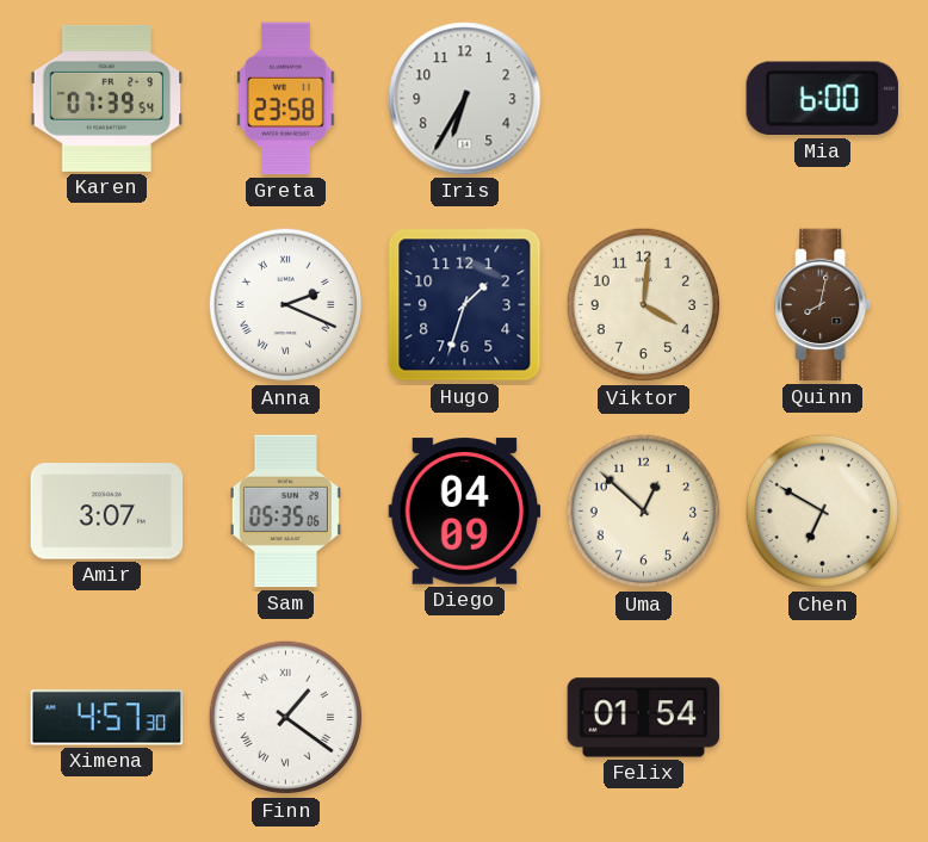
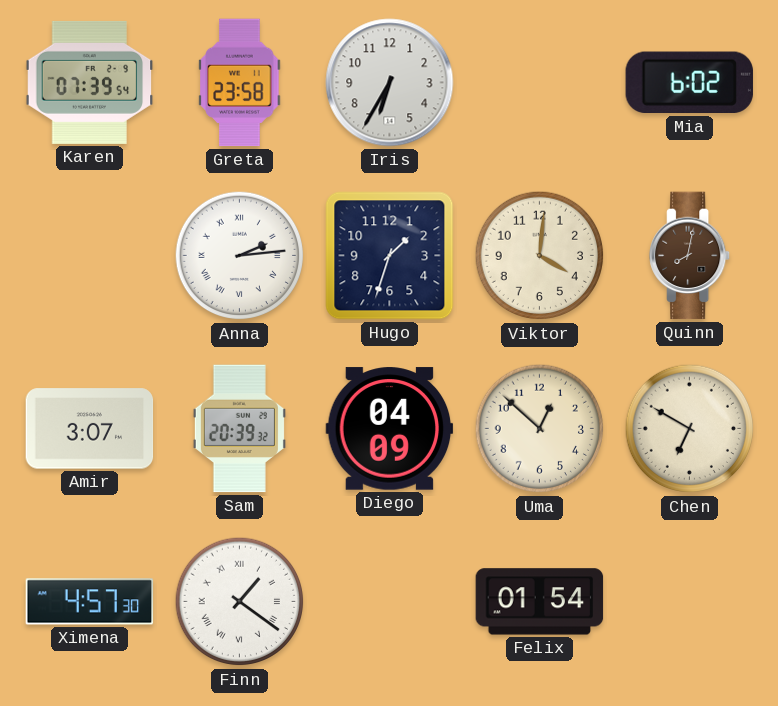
Mia: 6:00 -> 6:02
Anna: 2:19 -> 2:14
Sam: 05:35 -> 20:39
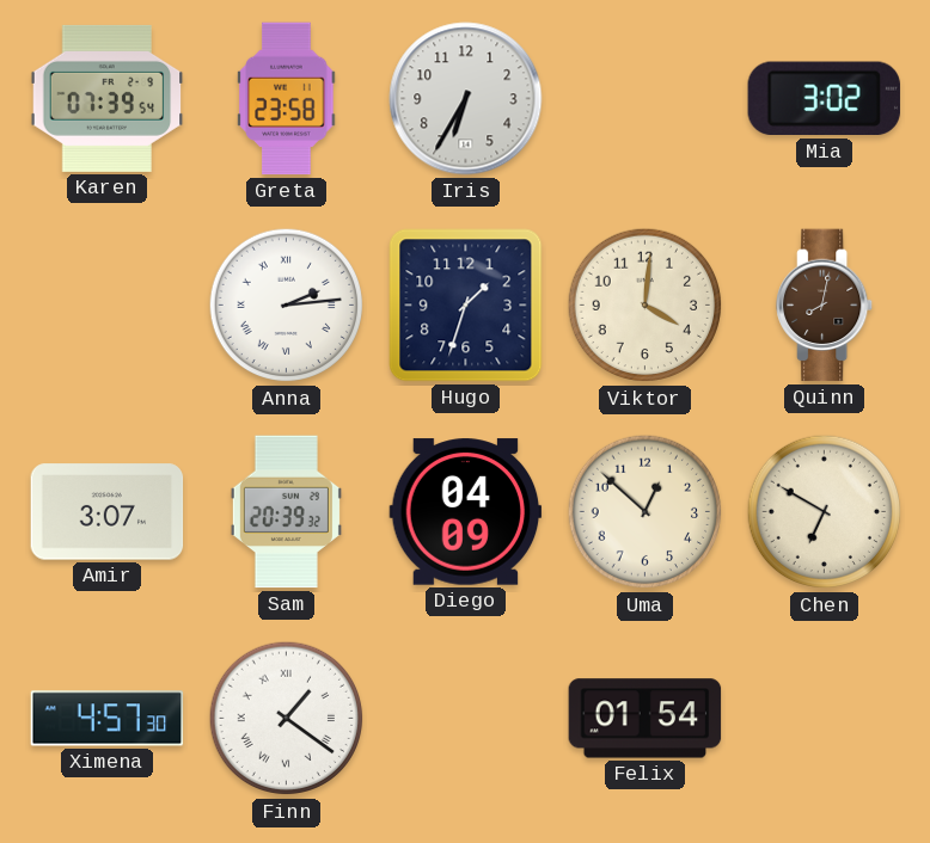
Mia: 6:02 -> 3:02
